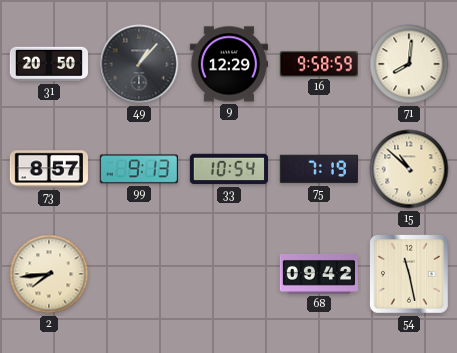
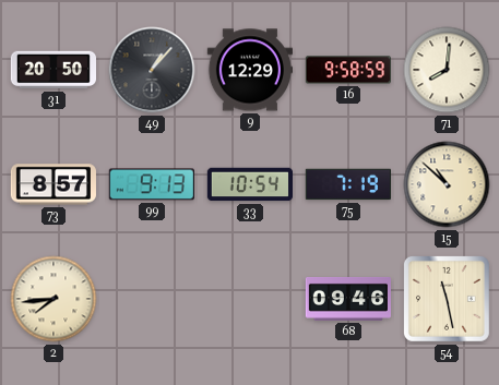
68: 09:42 -> 09:46
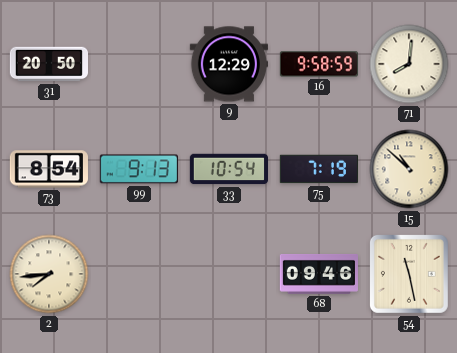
49: 1:07 -> none
73: 8:57 -> 8:54
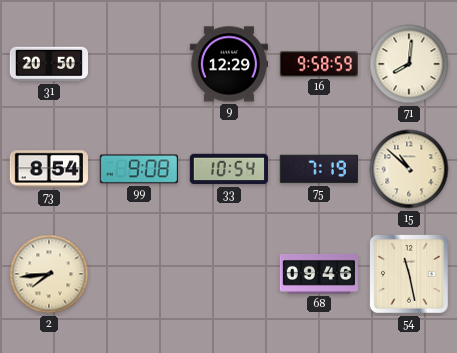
99: 9:13 -> 9:08
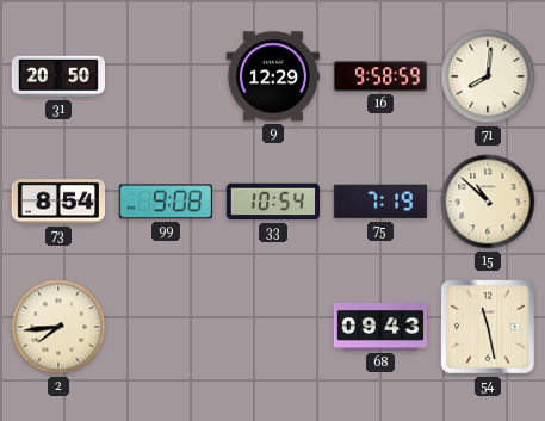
68: 09:46 -> 09:43
